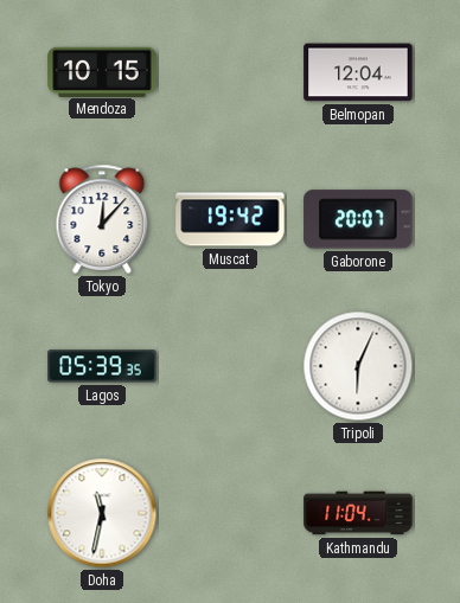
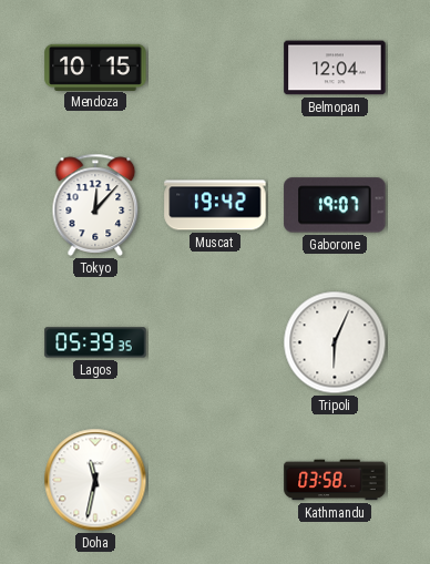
Gaborone: 20:07 -> 19:07
Kathmandu: 11:04 -> 03:58
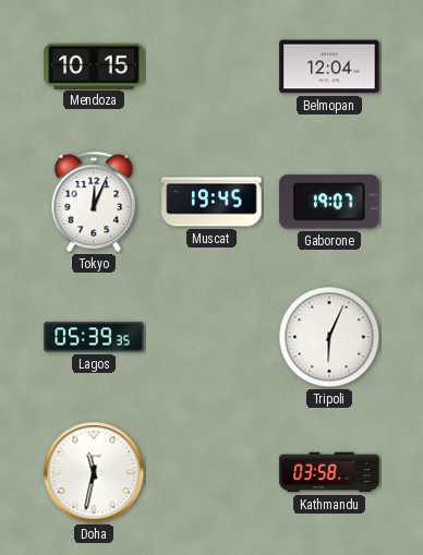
Tokyo: 12:07 -> 12:04
Muscat: 19:42 -> 19:45
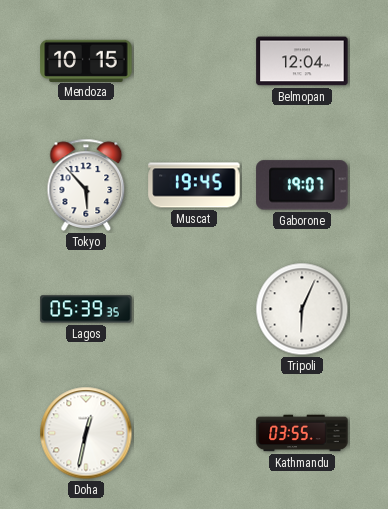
Tokyo: 12:04 -> 5:53
Doha: 11:32 -> 12:32
Kathmandu: 03:58 -> 03:55
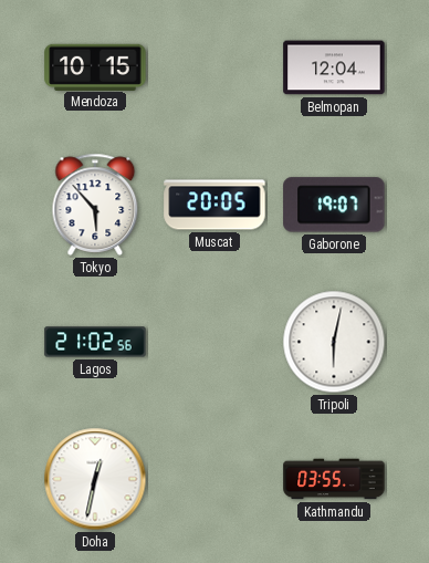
Muscat: 19:45 -> 20:05
Lagos: 05:39 -> 21:02
Tripoli: 6:04 -> 6:02
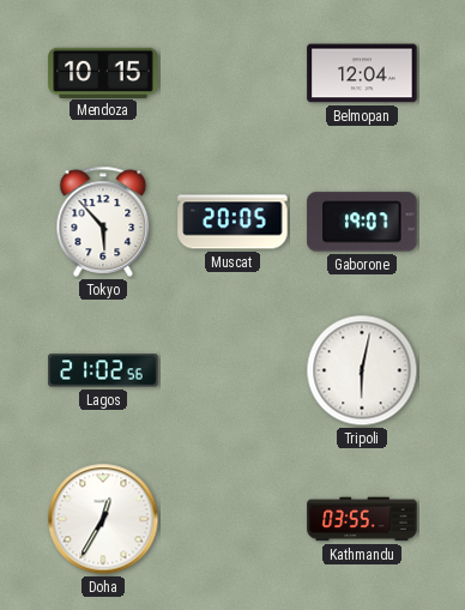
Doha: 12:32 -> 12:35
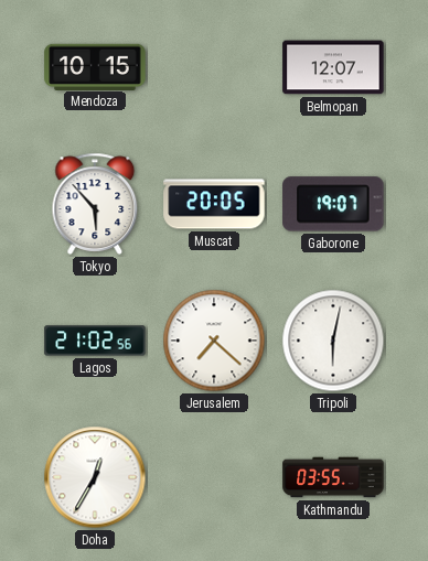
Belmopan: 12:04 -> 12:07
Jerusalem: none -> 7:22
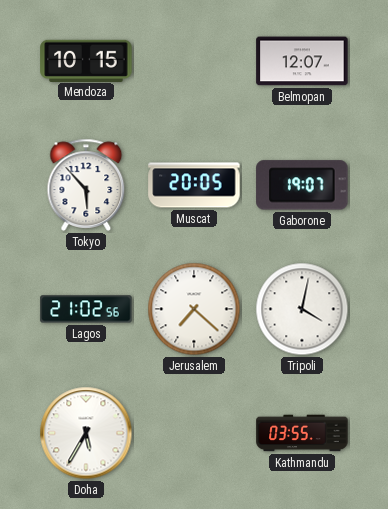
Tripoli: 6:02 -> 4:02
Doha: 12:35 -> 5:35
